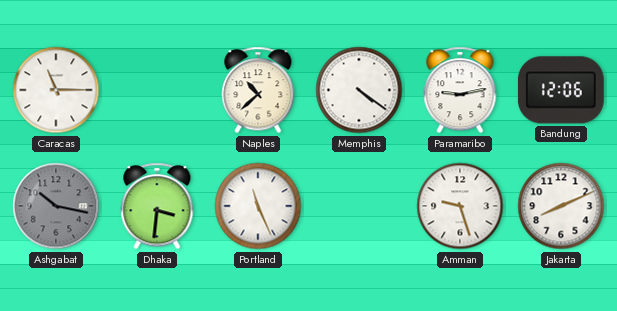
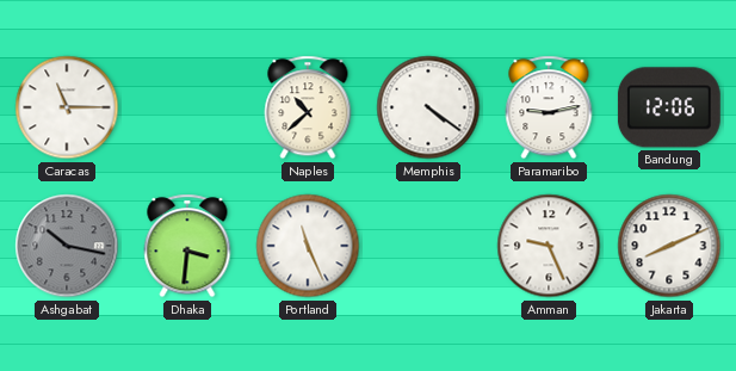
Amman: 9:27 -> 9:26
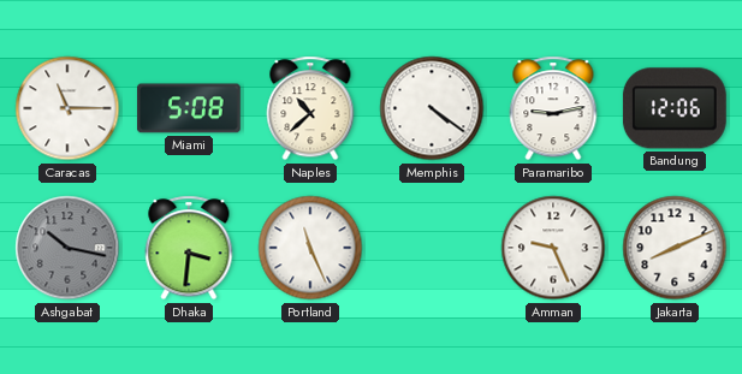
Miami: none -> 5:08
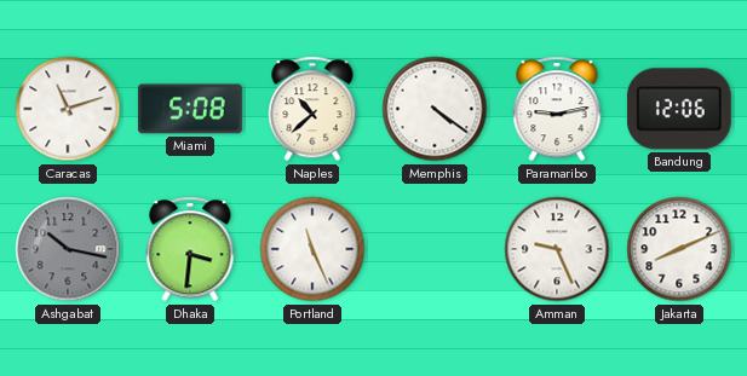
Caracas: 11:15 -> 11:12
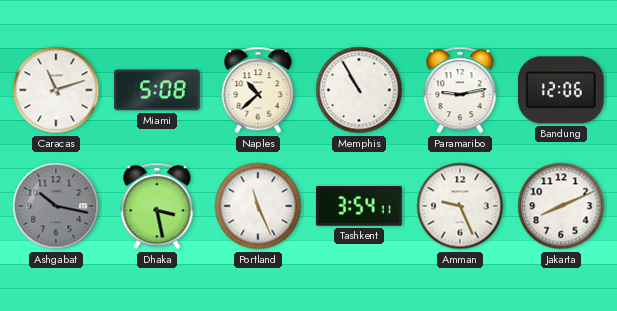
Memphis: 4:21 -> 10:55
Dhaka: 3:31 -> 3:28
Tashkent: none -> 3:54
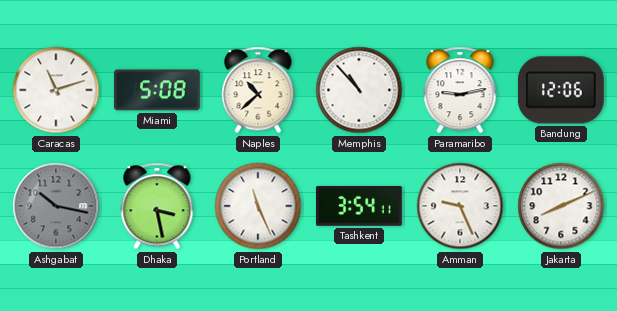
Memphis: 10:55 -> 10:53
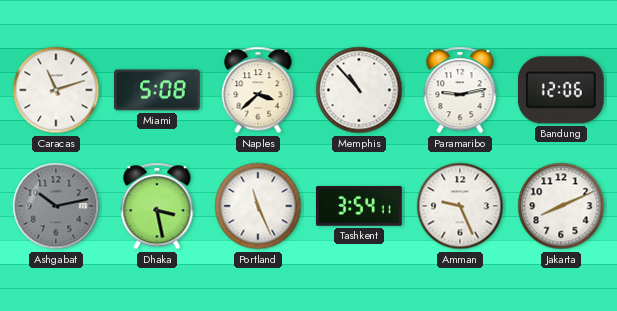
Naples: 10:38 -> 3:38
Ashgabat: 10:17 -> 10:13
